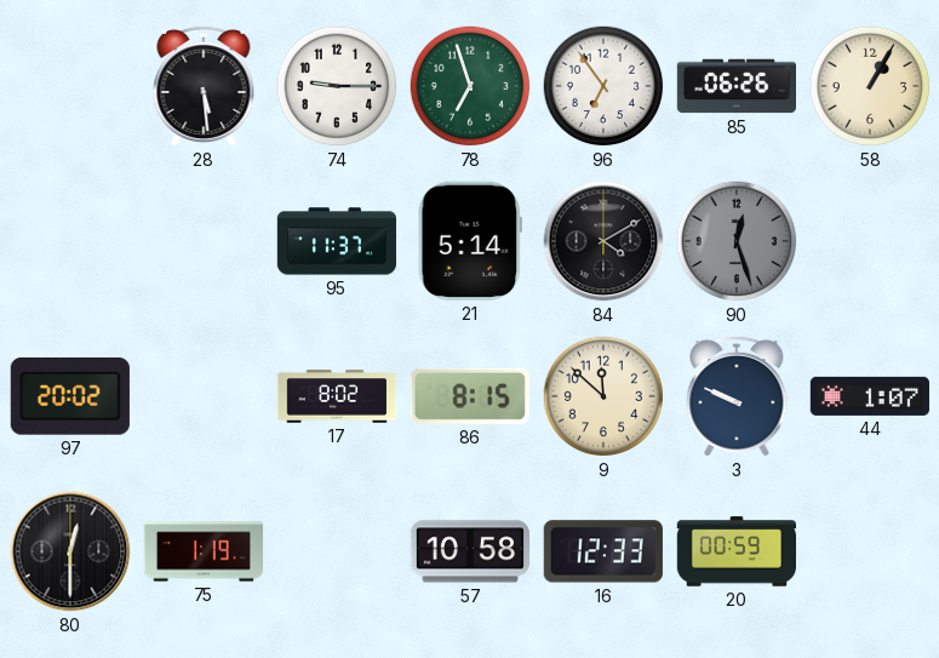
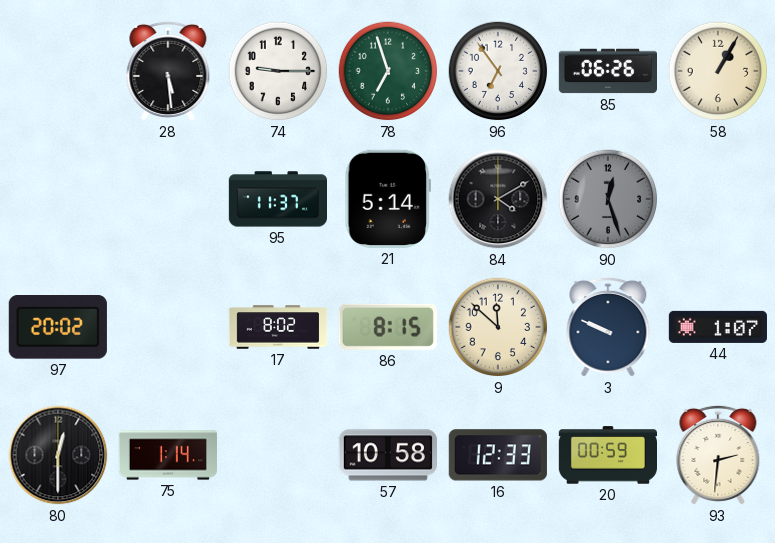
75: 1:19 -> 1:14
93: none -> 2:31
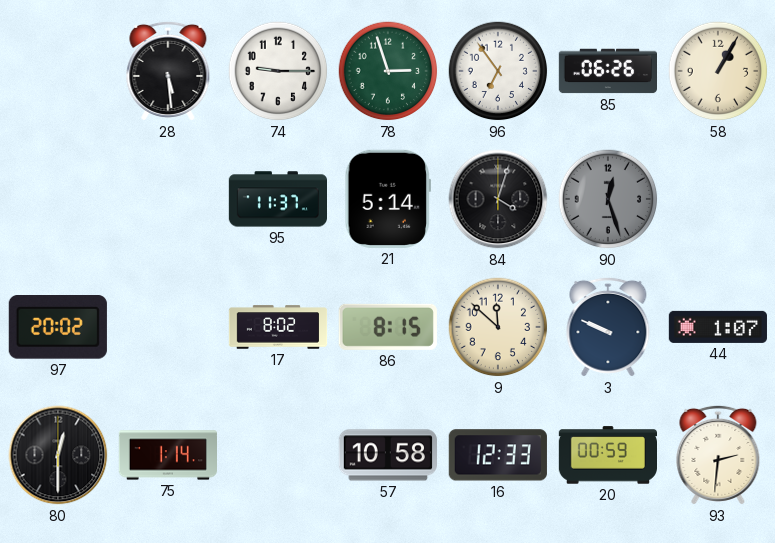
78: 6:57 -> 2:57
84: 4:10 -> 4:03
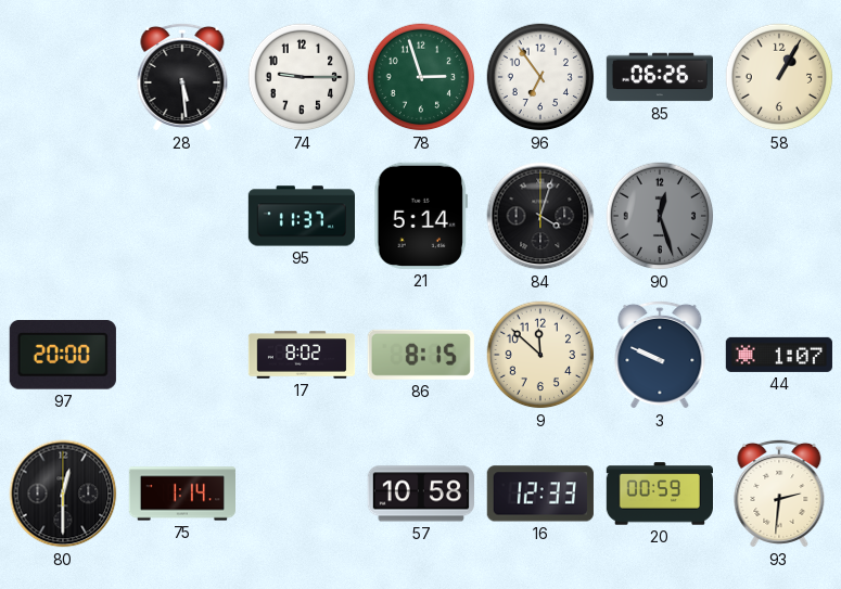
97: 20:02 -> 20:00
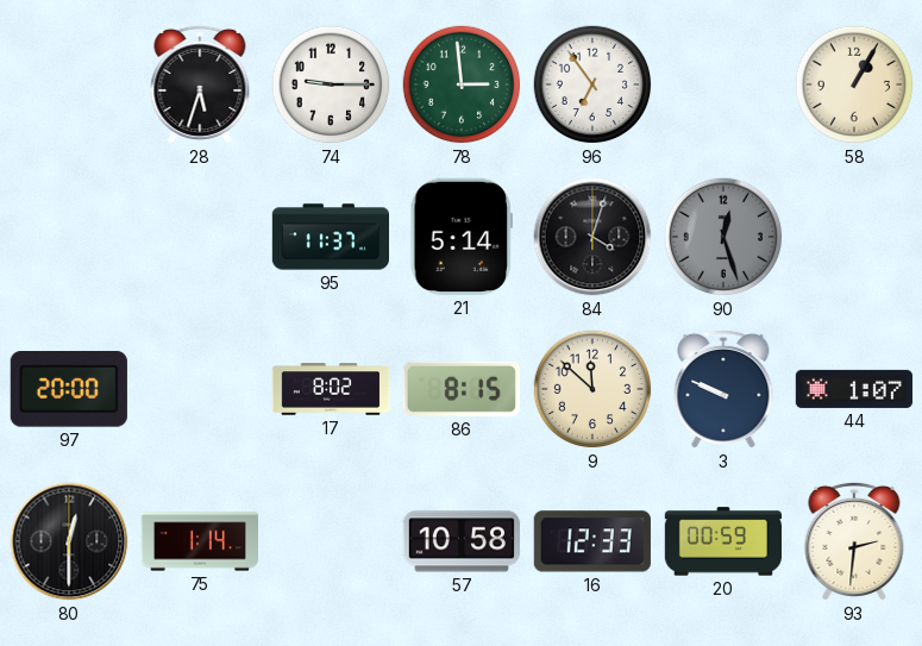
28: 5:29 -> 5:33
78: 2:57 -> 2:59
85: 06:26 -> none
